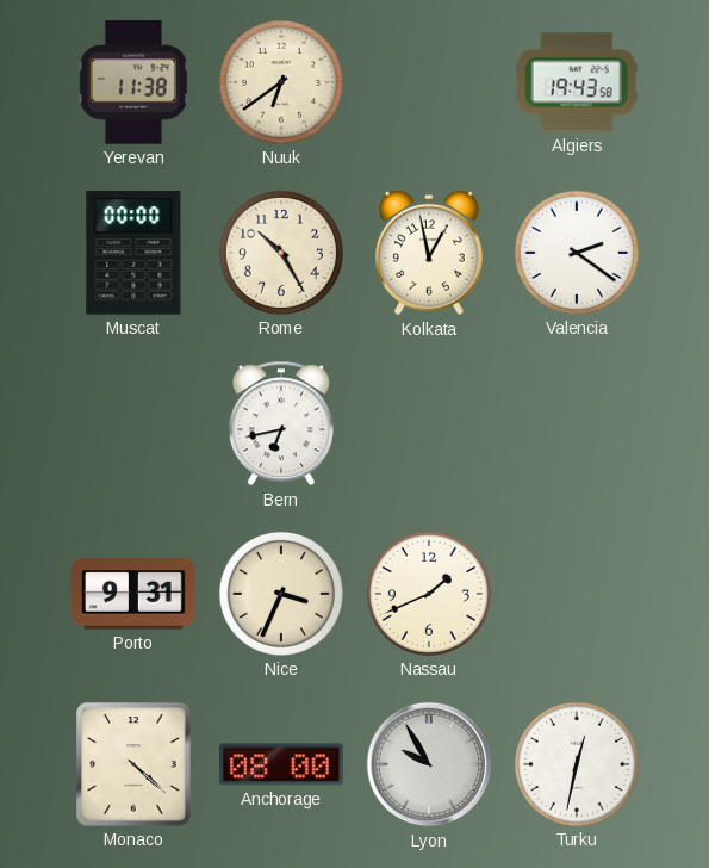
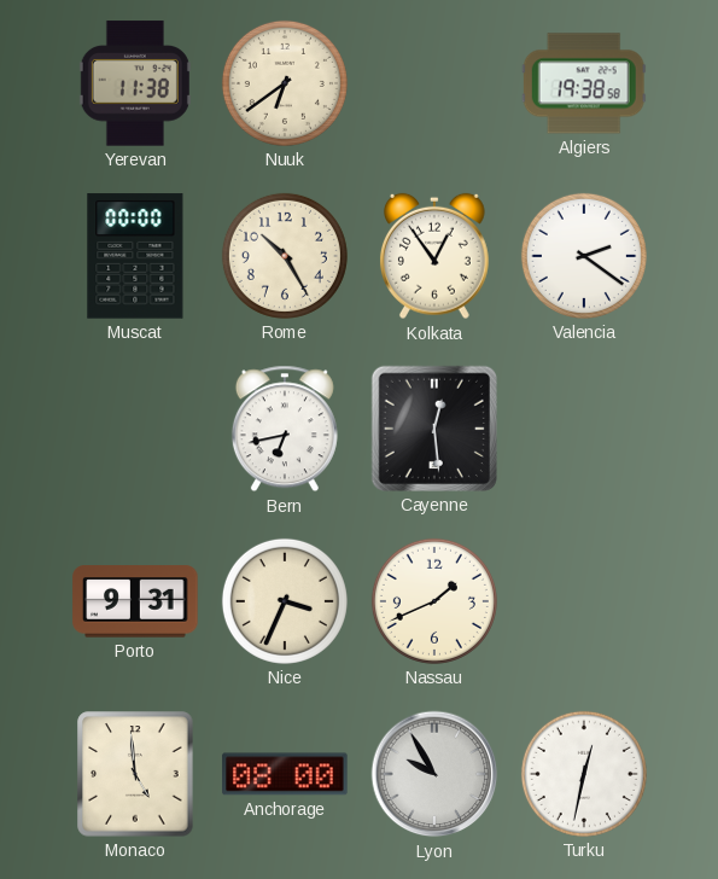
Algiers: 19:43 -> 19:38
Kolkata: 12:58 -> 12:54
Cayenne: none -> 12:29
Monaco: 4:22 -> 4:59
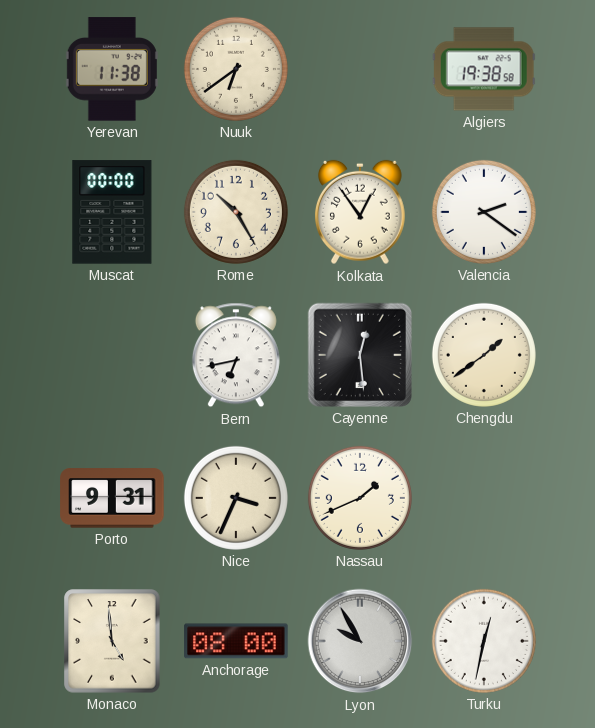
Chengdu: none -> 1:39
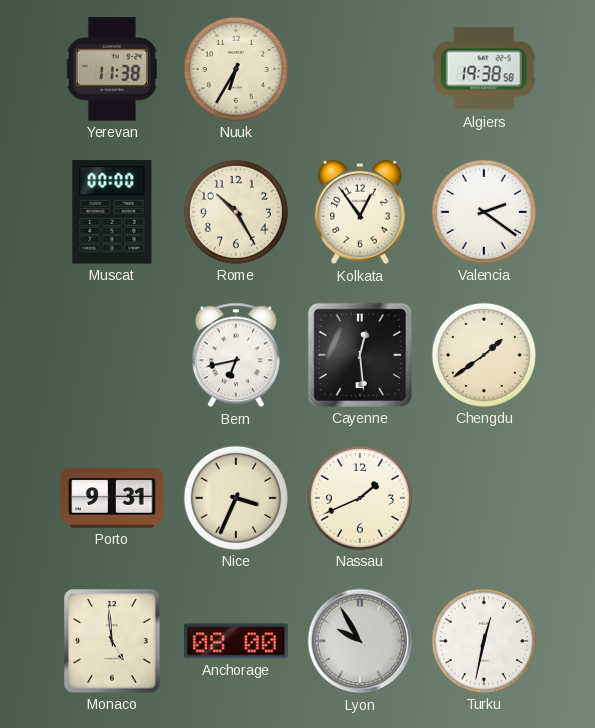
Nuuk: 6:39 -> 6:35
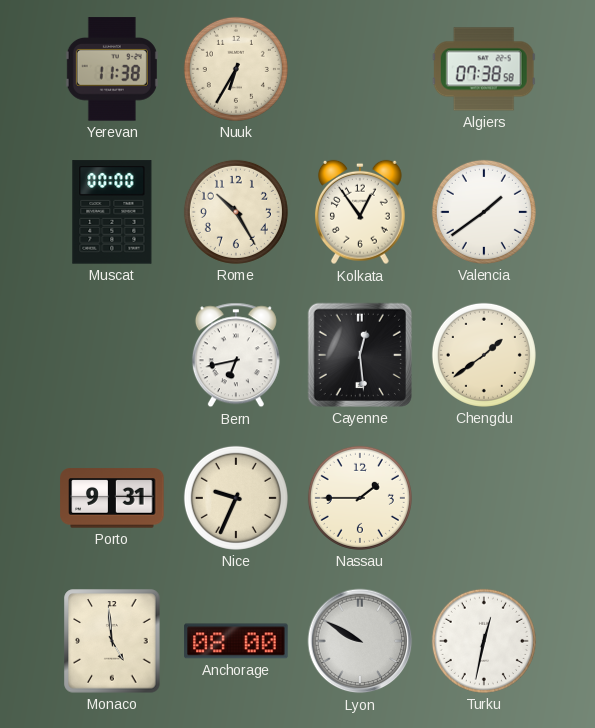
Algiers: 19:38 -> 07:38
Valencia: 2:21 -> 1:39
Nice: 3:34 -> 9:34
Nassau: 1:41 -> 1:45
Lyon: 9:55 -> 9:50
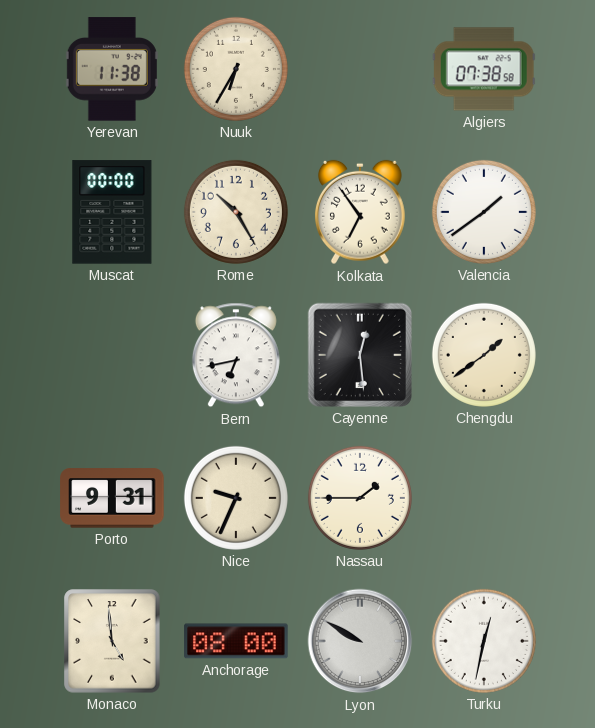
Kolkata: 12:54 -> 6:54
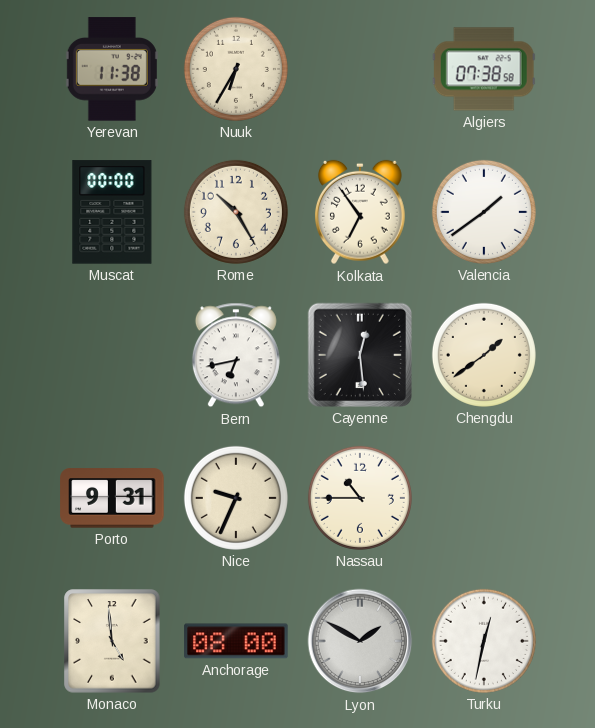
Nassau: 1:45 -> 10:45
Lyon: 9:50 -> 1:50
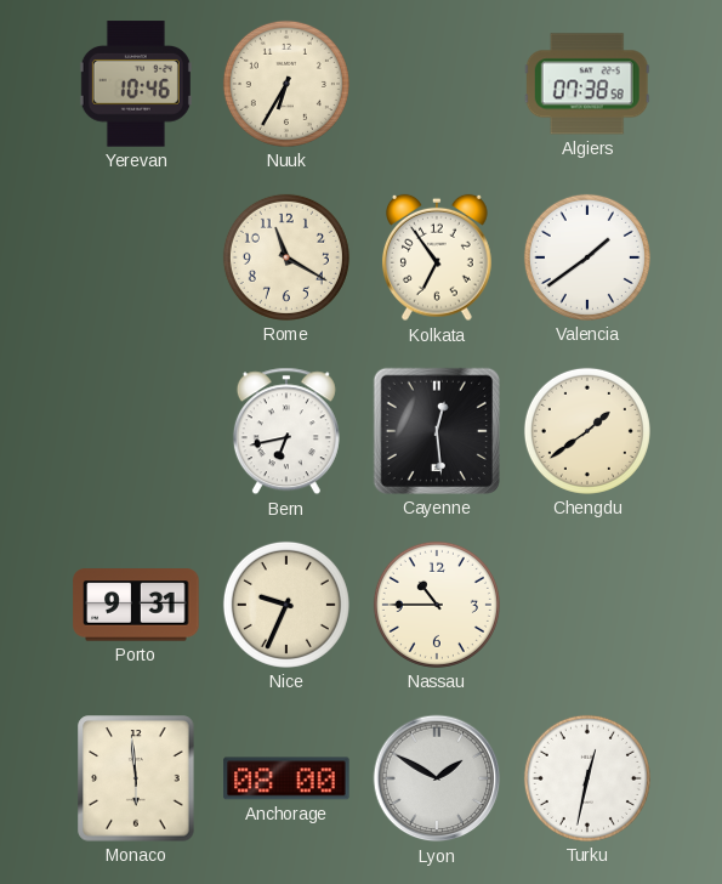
Yerevan: 11:38 -> 10:46
Muscat: 00:00 -> none
Rome: 10:25 -> 11:20
Monaco: 4:59 -> 5:59
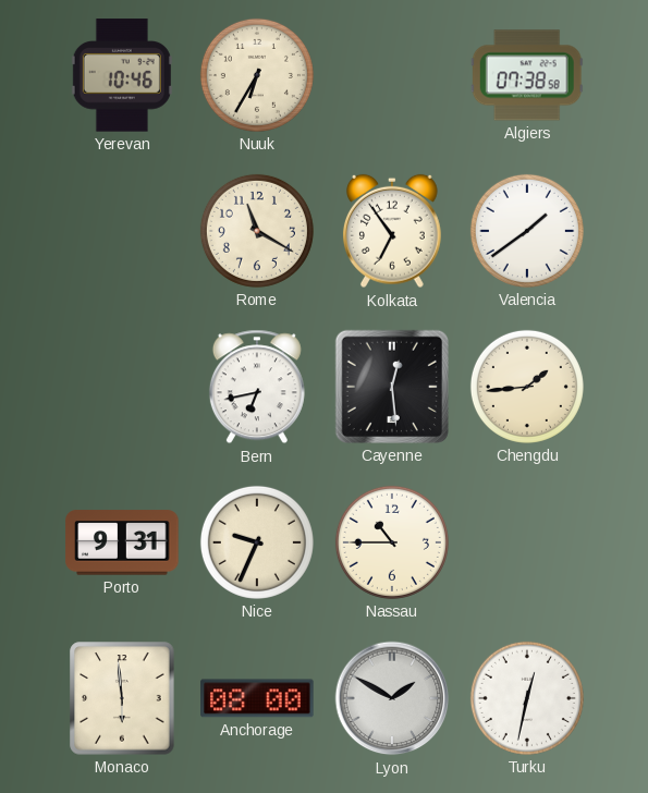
Chengdu: 1:39 -> 1:44
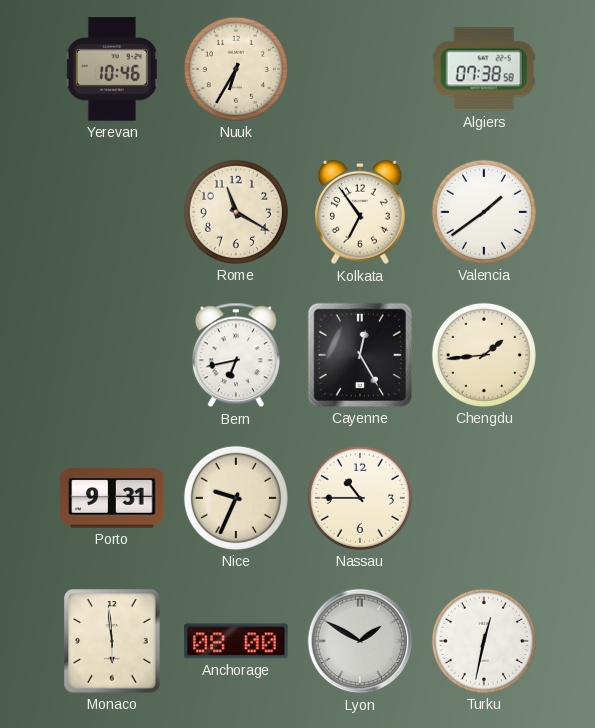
Cayenne: 12:29 -> 12:25
